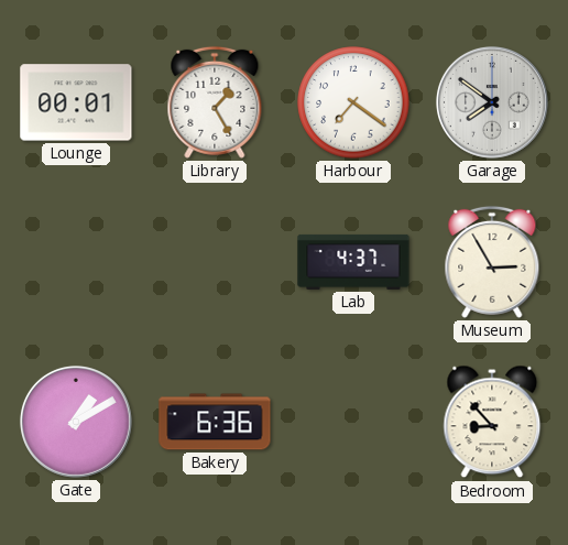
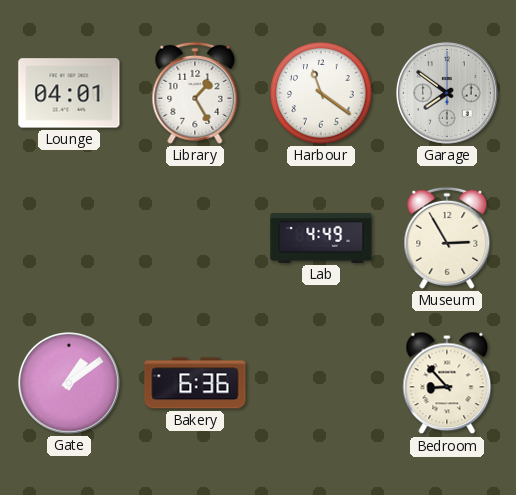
Lounge: 00:01 -> 04:01
Harbour: 7:21 -> 11:21
Lab: 4:37 -> 4:49
Gate: 1:10 -> 1:09
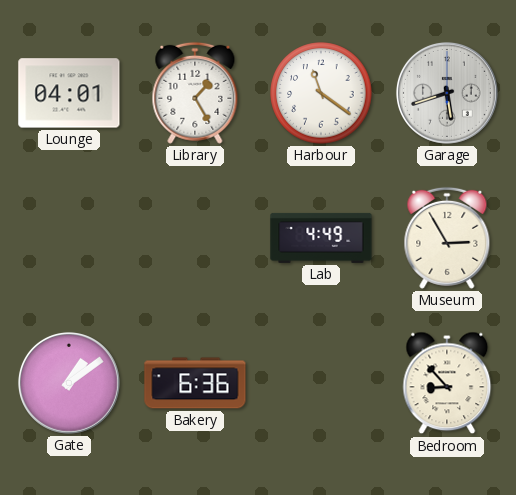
Garage: 7:51 -> 5:42
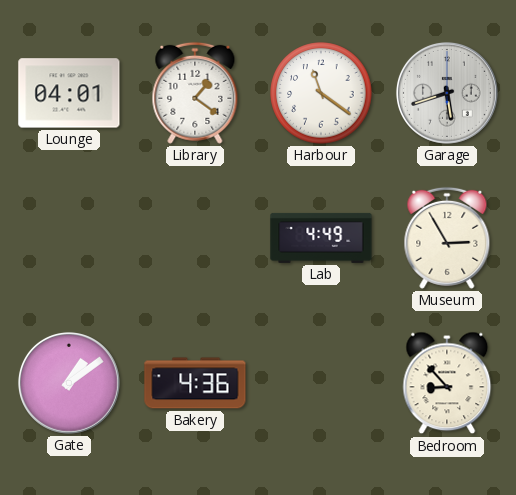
Library: 1:25 -> 1:21
Bakery: 6:36 -> 4:36
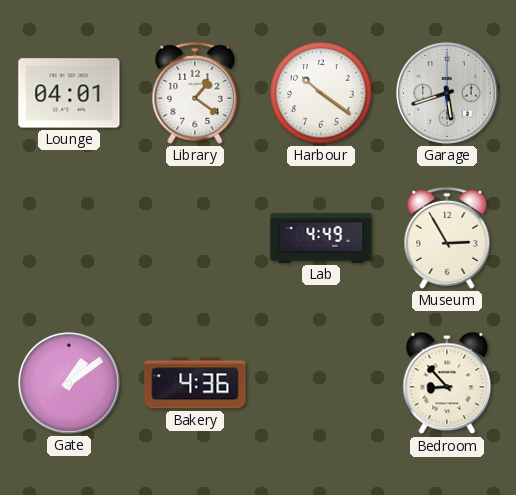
Harbour: 11:21 -> 10:21
